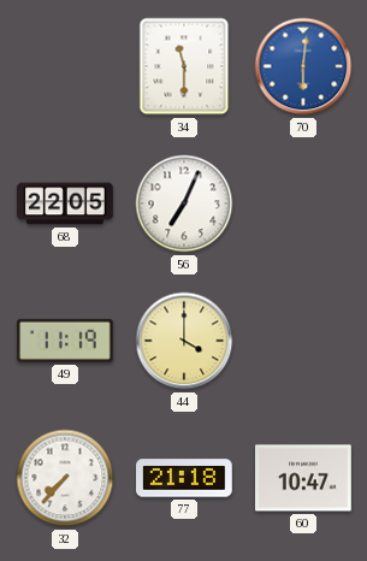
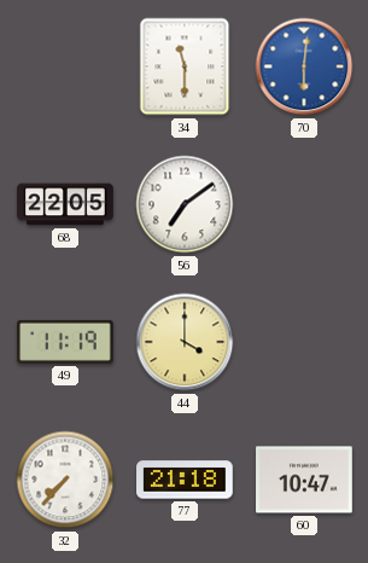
56: 7:04 -> 7:09
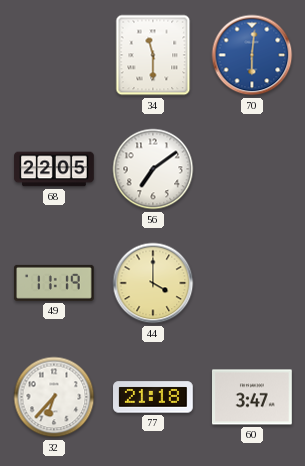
32: 7:37 -> 6:37
60: 10:47 -> 3:47
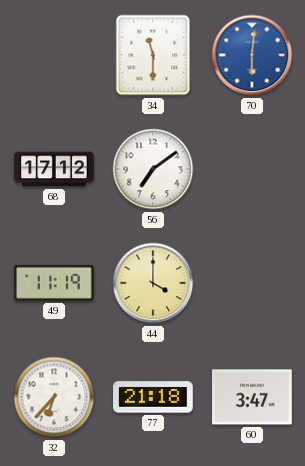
68: 22:05 -> 17:12
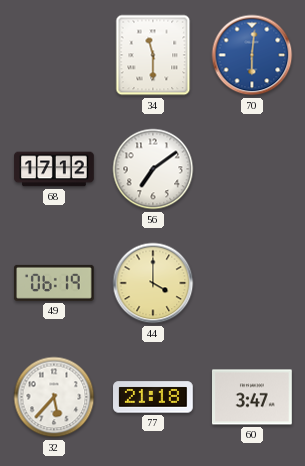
49: 11:19 -> 06:19
32: 6:37 -> 5:37
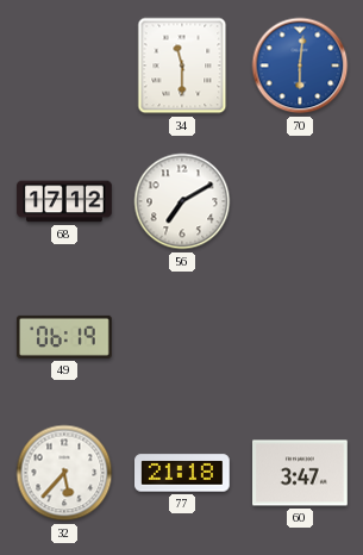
56: 7:09 -> 7:10
44: 4:00 -> none
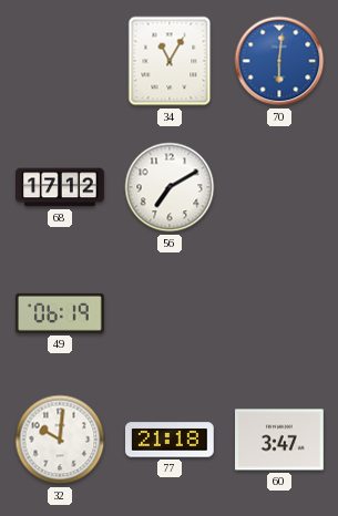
34: 11:30 -> 11:05
32: 5:37 -> 10:01
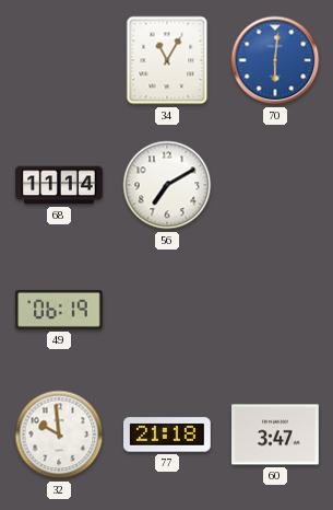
68: 17:12 -> 11:14
32: 10:01 -> 9:59
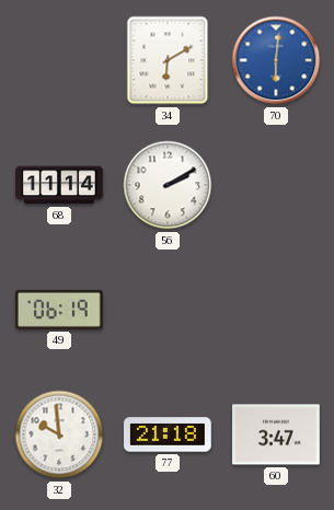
34: 11:05 -> 6:10
56: 7:10 -> 2:10
